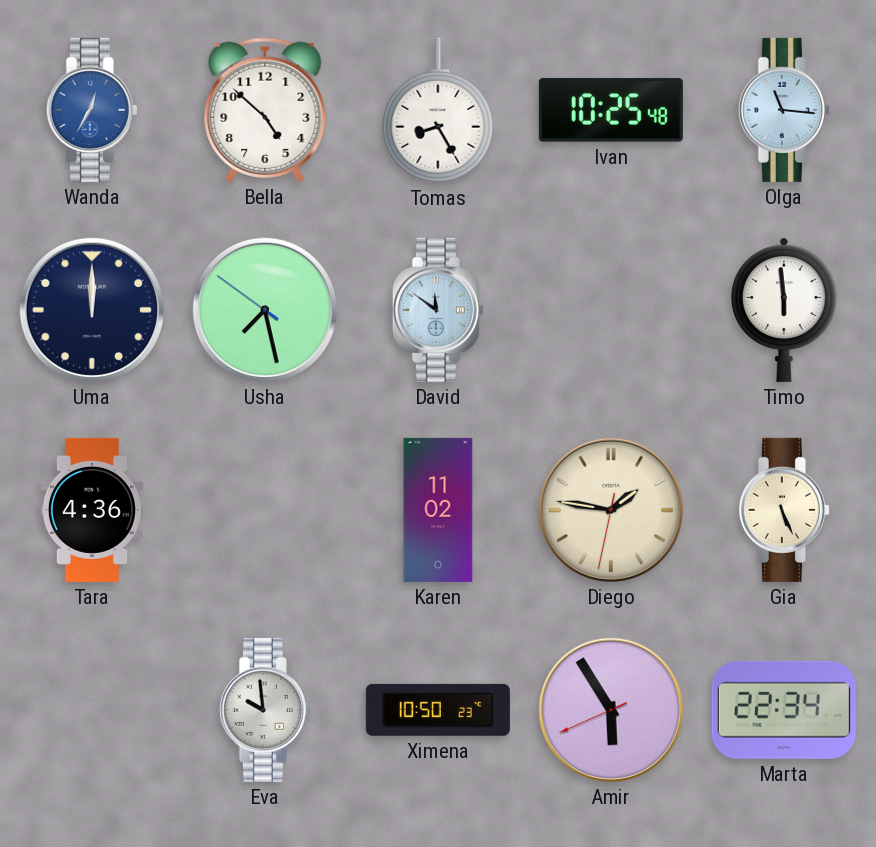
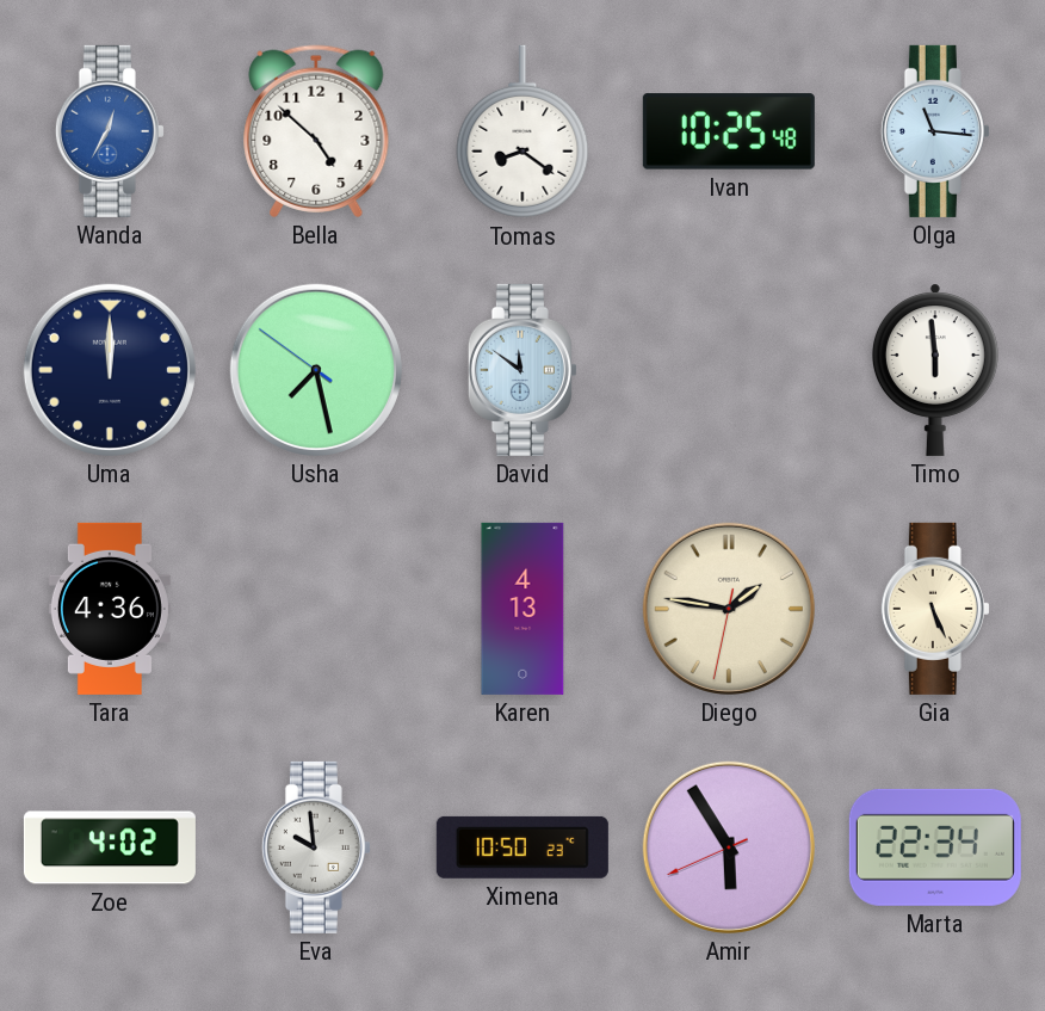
Tomas: 8:25 -> 8:21
Karen: 11:02 -> 4:13
Zoe: none -> 4:02
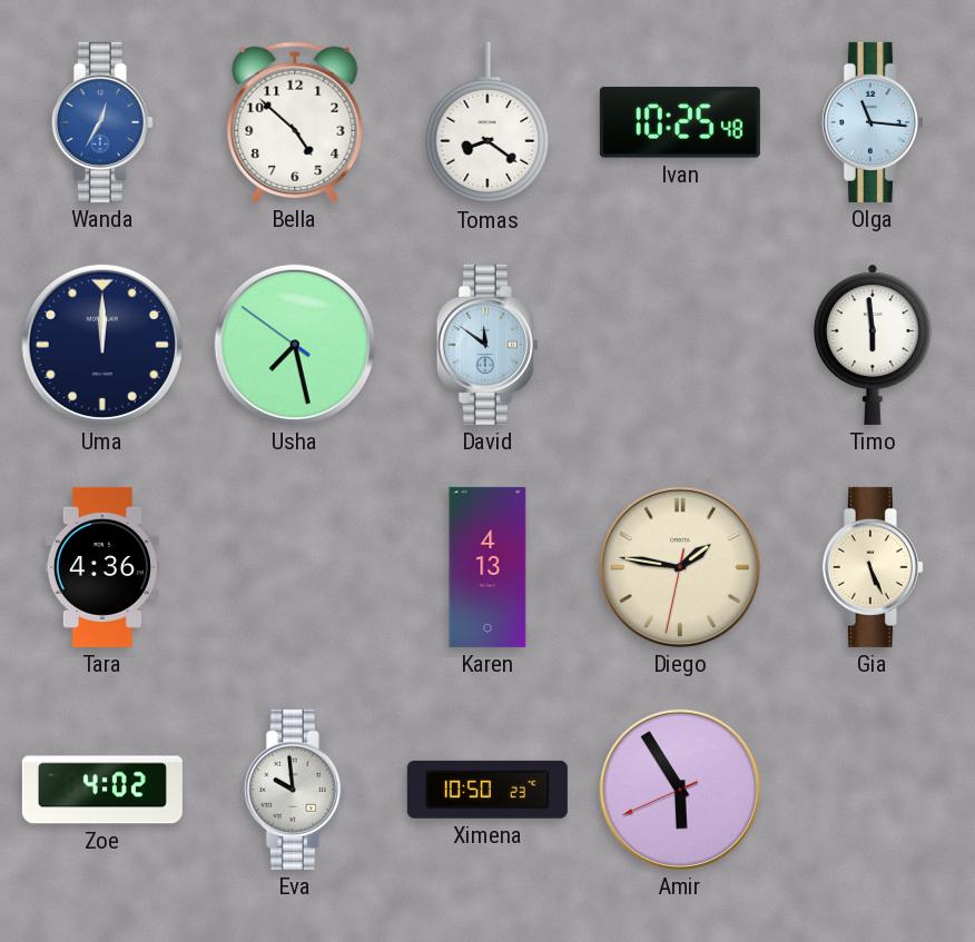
Marta: 22:34 -> none
